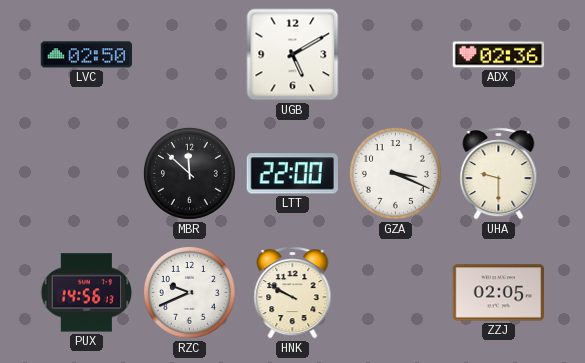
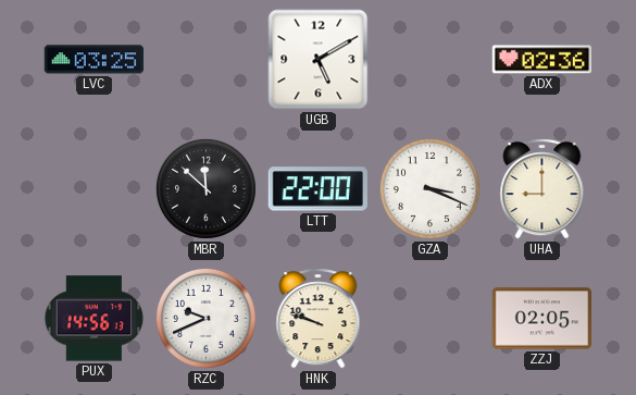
LVC: 02:50 -> 03:25
UHA: 9:30 -> 9:00
HNK: 9:50 -> 9:48
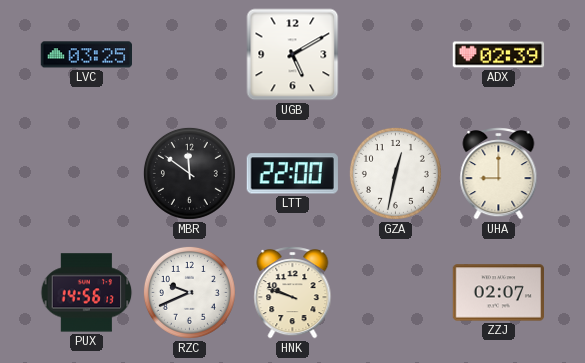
ADX: 02:36 -> 02:39
MBR: 11:52 -> 11:51
GZA: 3:19 -> 12:32
ZZJ: 02:05 -> 02:07
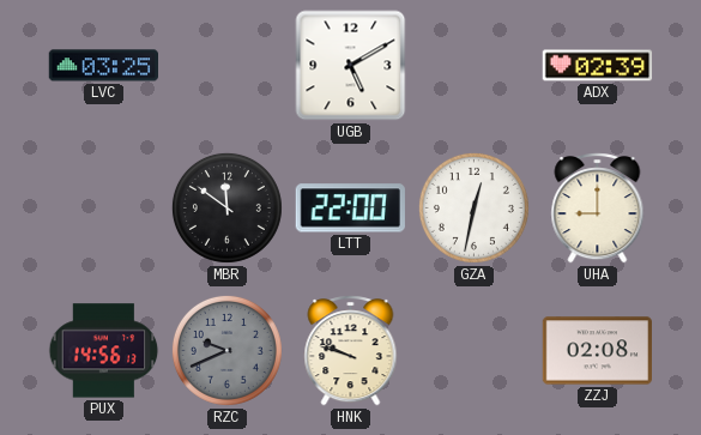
RZC dial: white -> grey
ZZJ: 02:07 -> 02:08
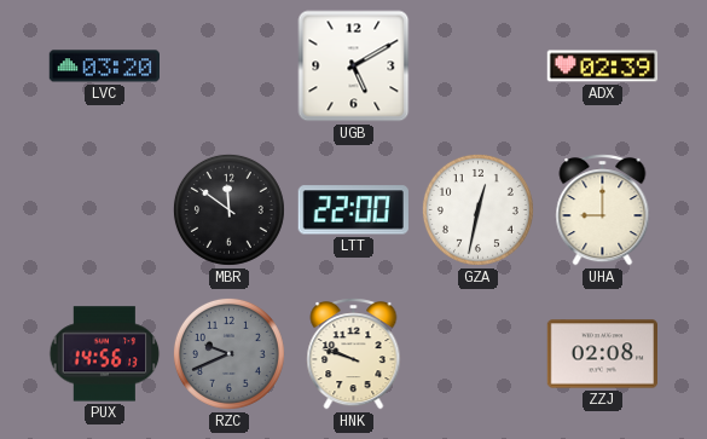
LVC: 03:25 -> 03:20
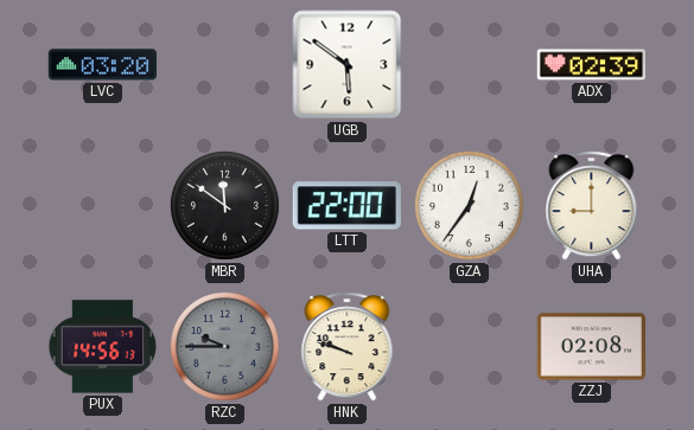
UGB: 5:10 -> 5:51
GZA: 12:32 -> 12:36
RZC: 9:41 -> 9:45
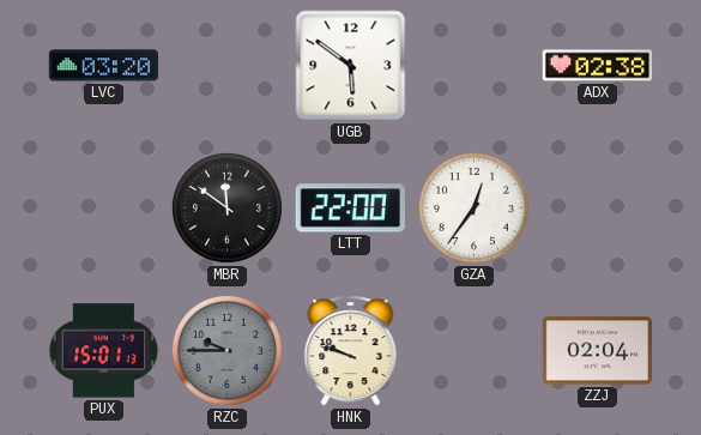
ADX: 02:39 -> 02:38
UHA: 9:00 -> none
PUX: 14:56 -> 15:01
ZZJ: 02:08 -> 02:04
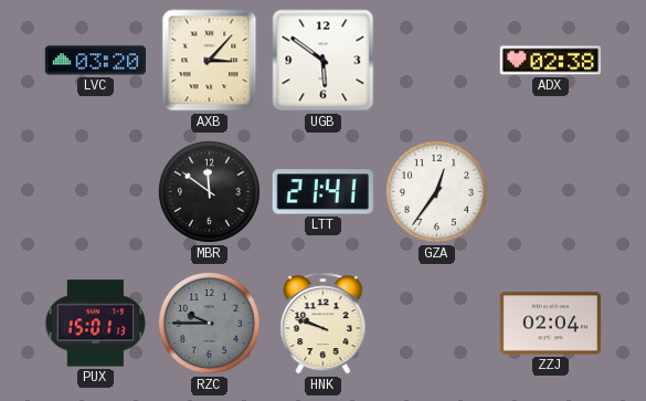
AXB: none -> 3:07
LTT: 22:00 -> 21:41
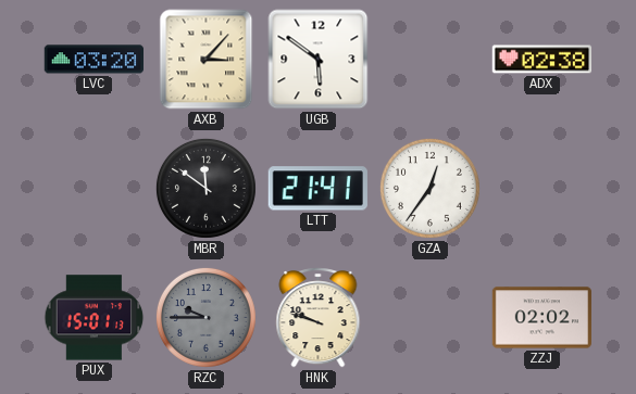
ZZJ: 02:04 -> 02:02
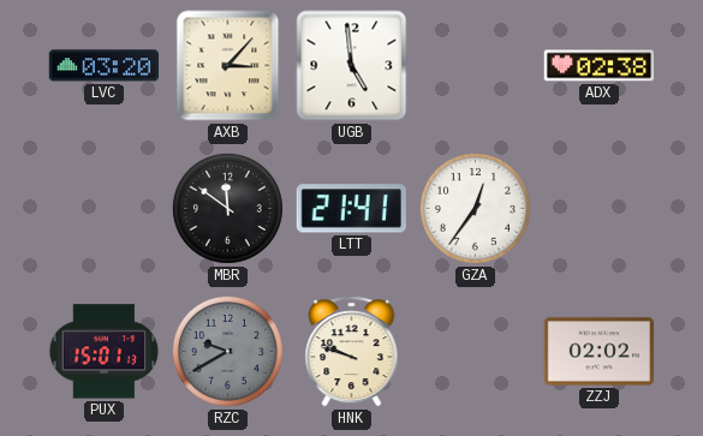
UGB: 5:51 -> 4:59
RZC: 9:45 -> 9:40
